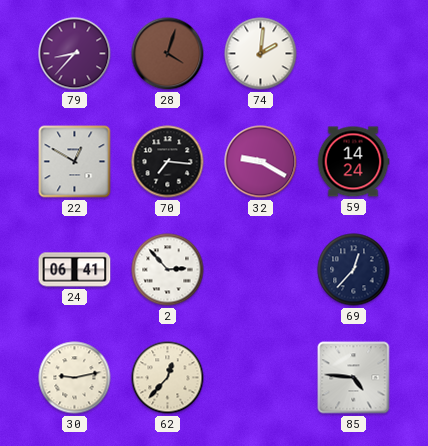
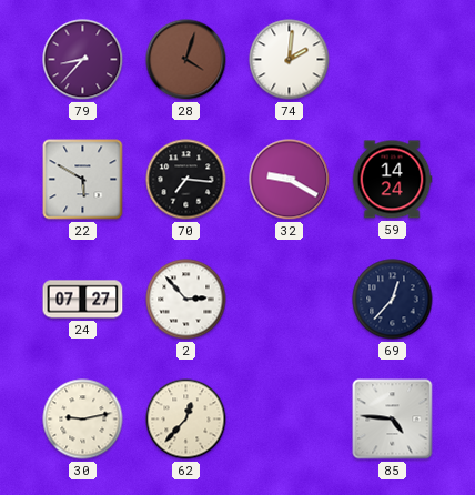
22: 12:50 -> 5:50
24: 06:41 -> 07:27
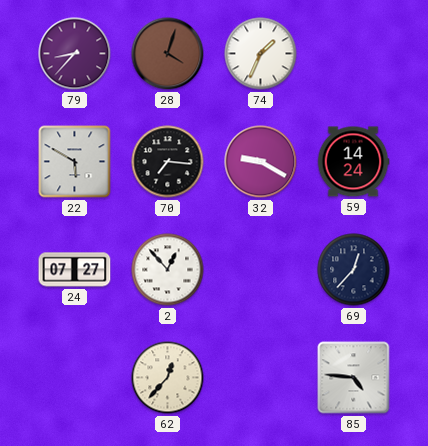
74: 2:01 -> 1:34
2: 2:53 -> 12:53
30: 9:13 -> none
